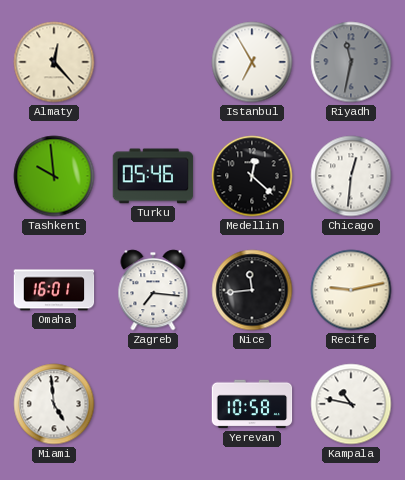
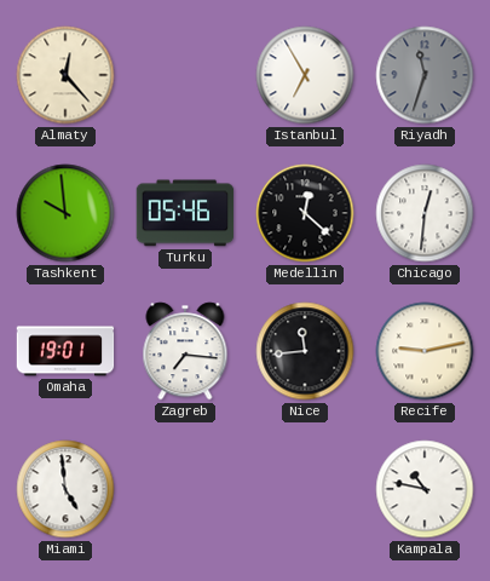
Riyadh: 11:32 -> 11:33
Omaha: 16:01 -> 19:01
Yerevan: 10:58 -> none
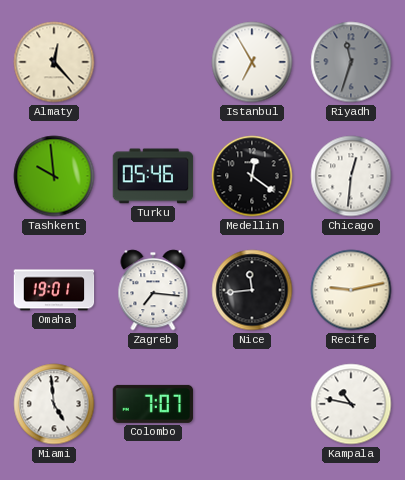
Medellin: 12:22 -> 12:21
Colombo: none -> 7:07
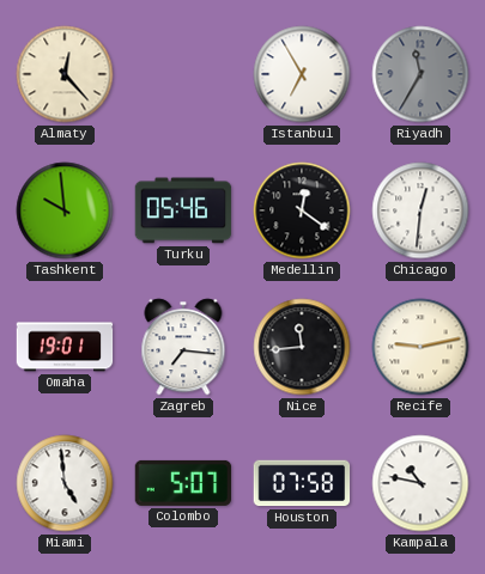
Riyadh: 11:33 -> 11:35
Colombo: 7:07 -> 5:07
Houston: none -> 07:58
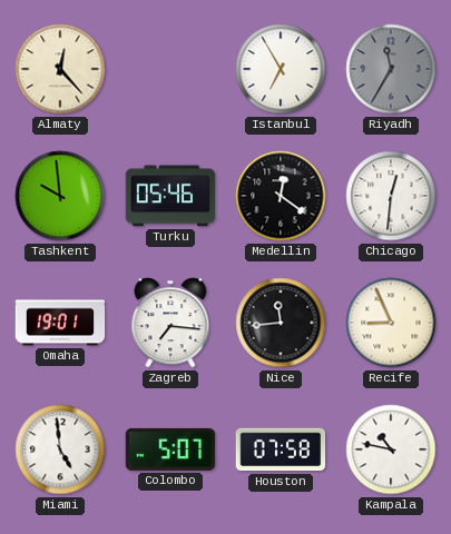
Recife: 9:13 -> 8:56
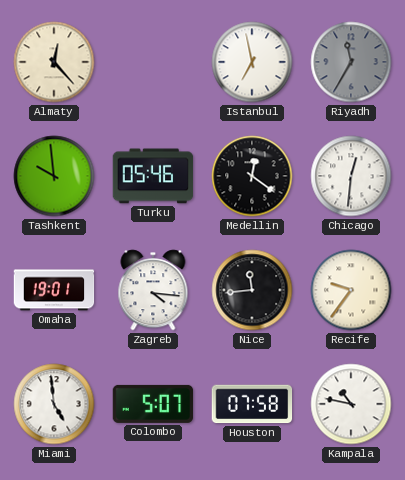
Istanbul: 6:55 -> 6:58
Zagreb: 7:16 -> 4:16
Recife: 8:56 -> 9:36
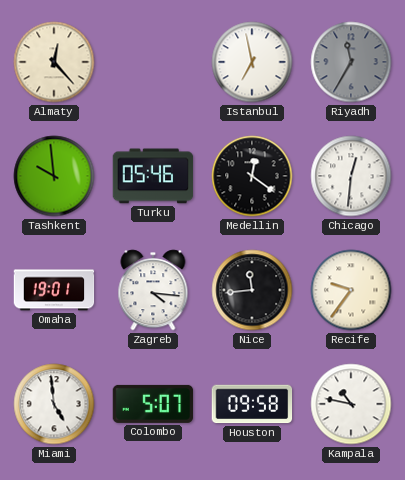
Houston: 07:58 -> 09:58
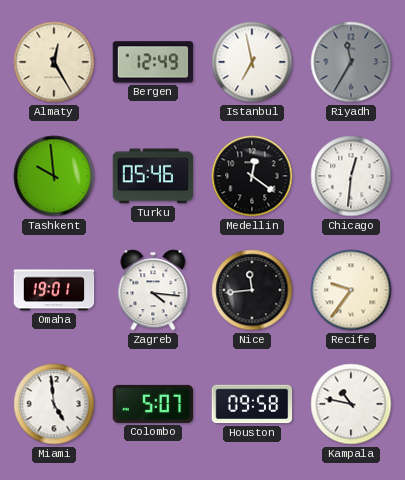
Almaty: 12:23 -> 12:25
Bergen: none -> 12:49
